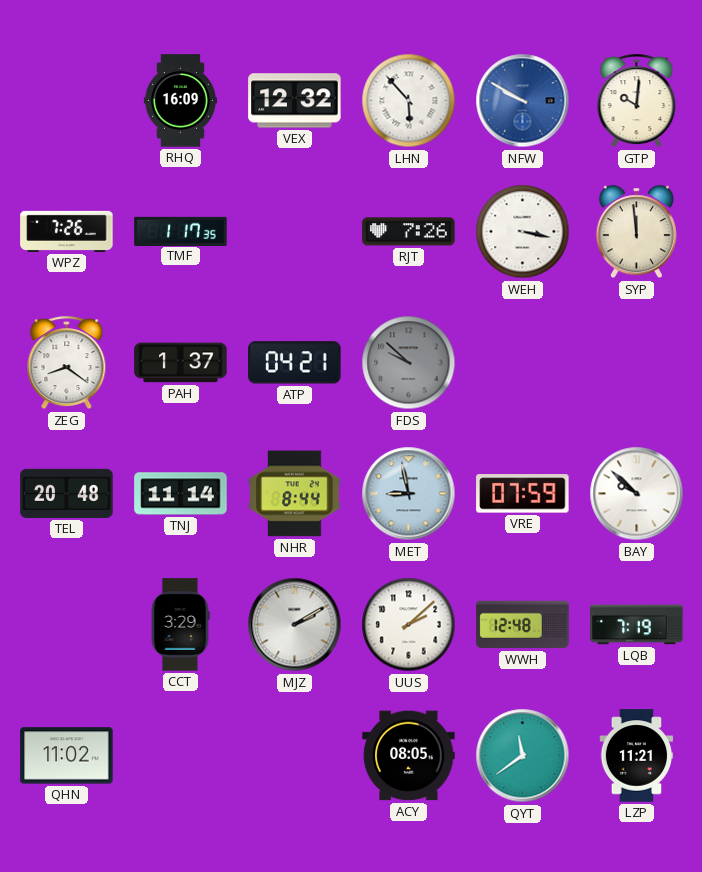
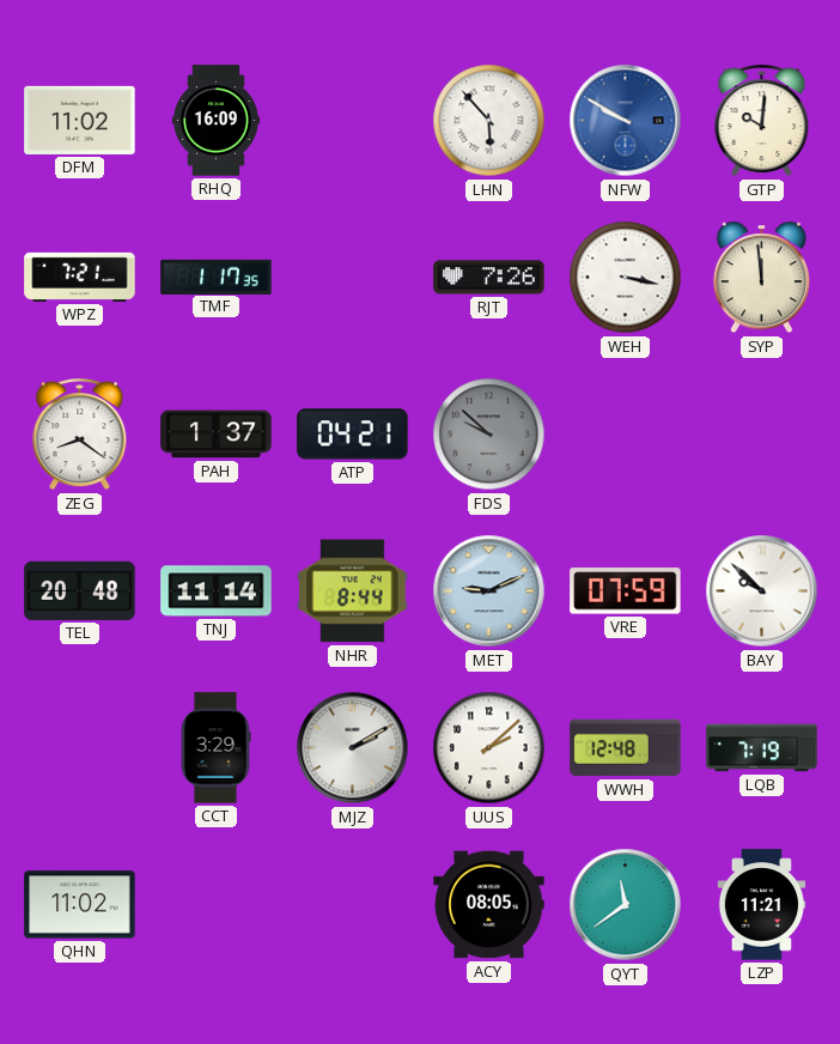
DFM: none -> 11:02
VEX: 12:32 -> none
WPZ: 7:26 -> 7:21
MET: 8:58 -> 9:11
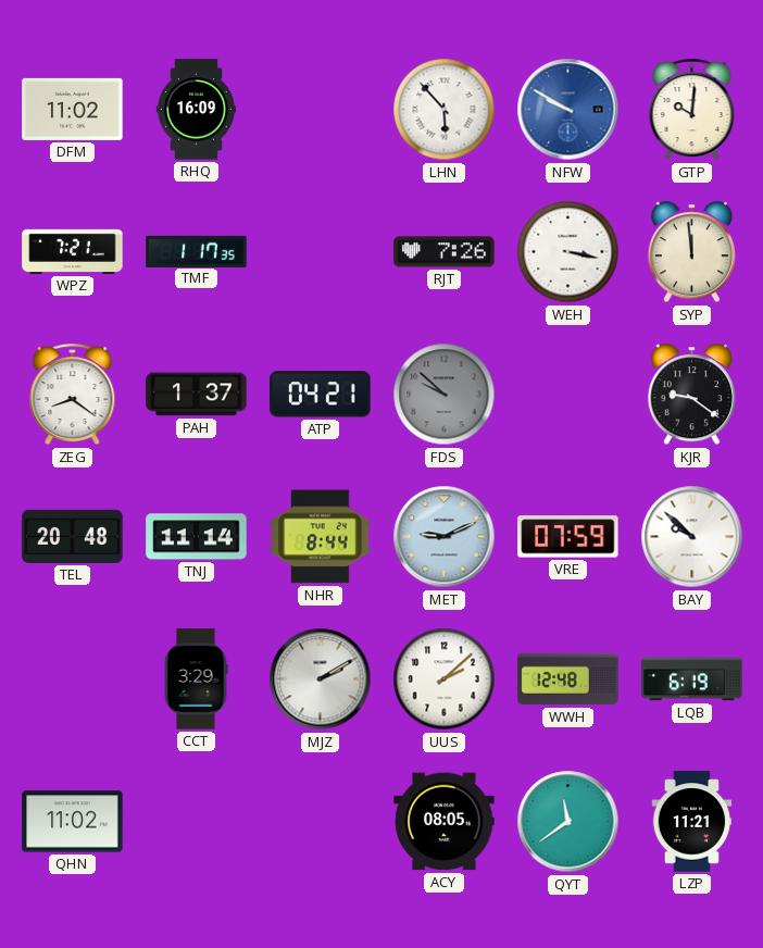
KJR: none -> 9:21
LQB: 7:19 -> 6:19
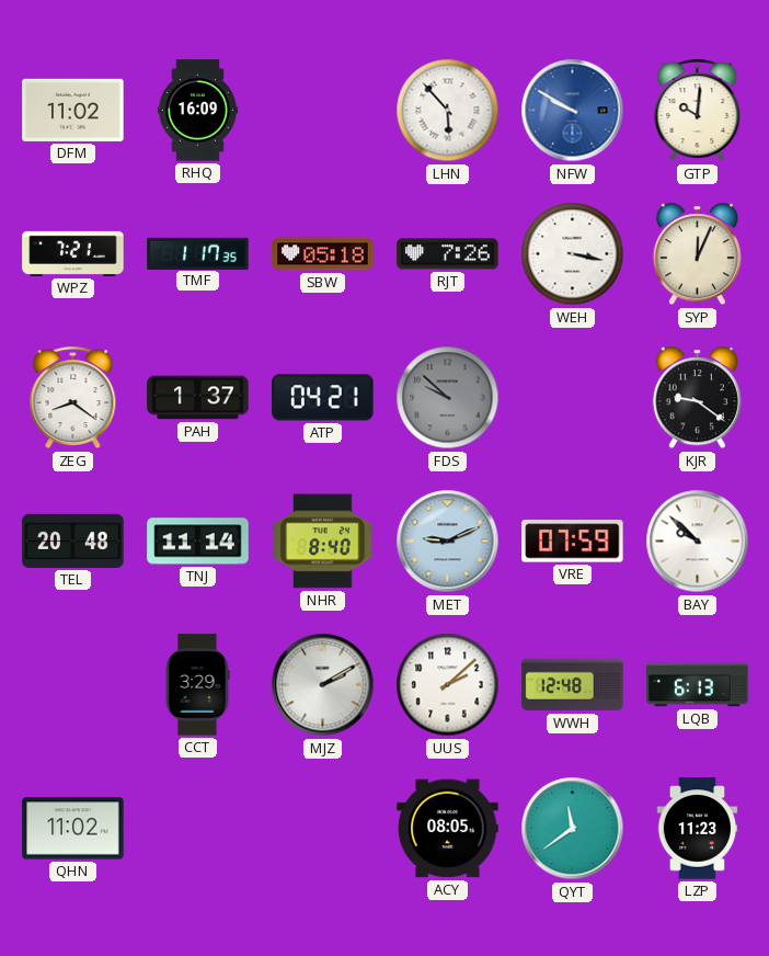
SBW: none -> 05:18
SYP: 11:59 -> 12:04
NHR: 8:44 -> 8:40
LQB: 6:19 -> 6:13
LZP: 11:21 -> 11:23
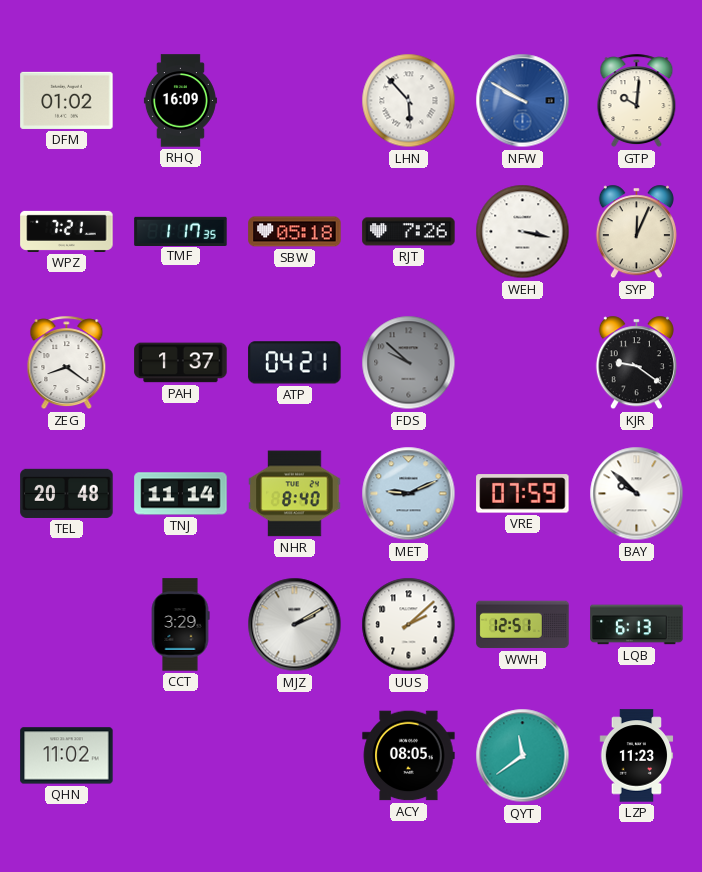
DFM: 11:02 -> 01:02
WWH: 12:48 -> 12:51
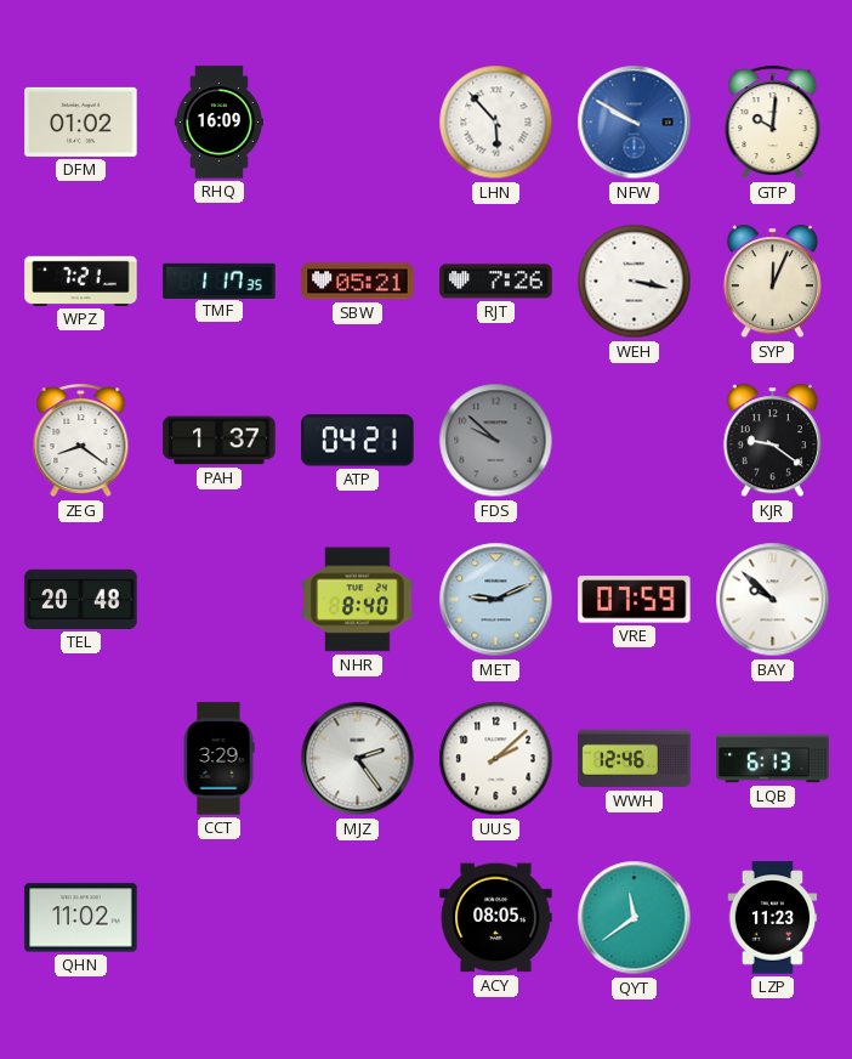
SBW: 05:18 -> 05:21
TNJ: 11:14 -> none
MJZ: 2:10 -> 2:24
WWH: 12:51 -> 12:46
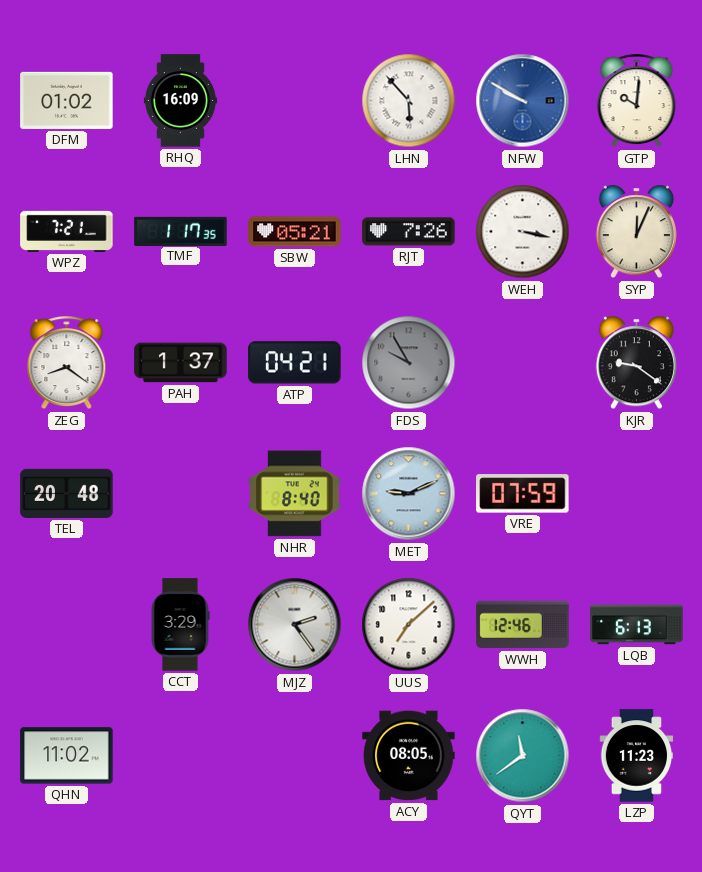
FDS: 9:52 -> 9:55
BAY: 9:52 -> none
UUS: 2:08 -> 7:08
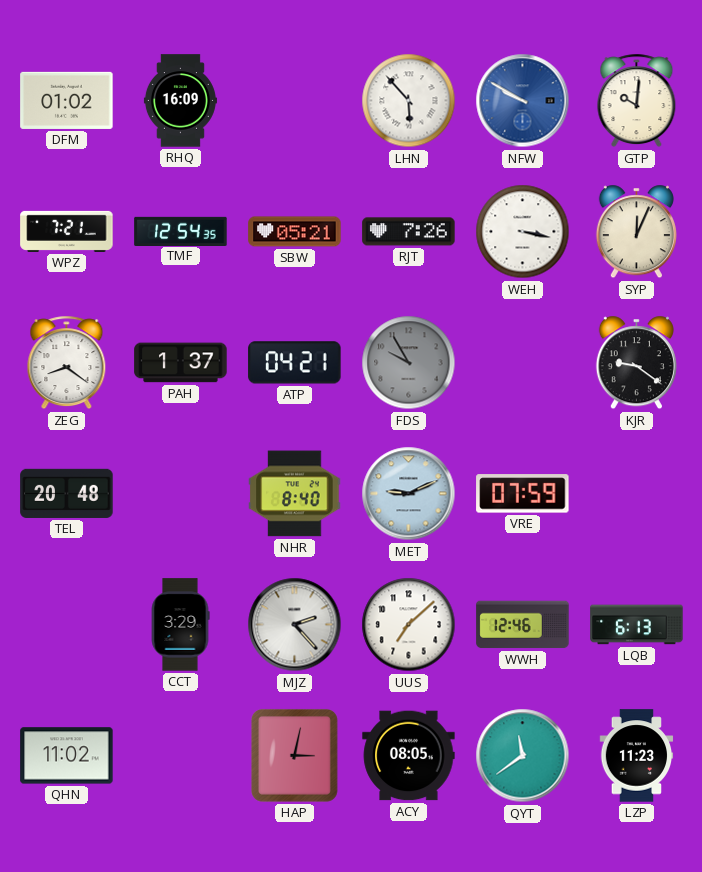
TMF: 1:17 -> 12:54
MJZ: 2:24 -> 2:23
HAP: none -> 3:02
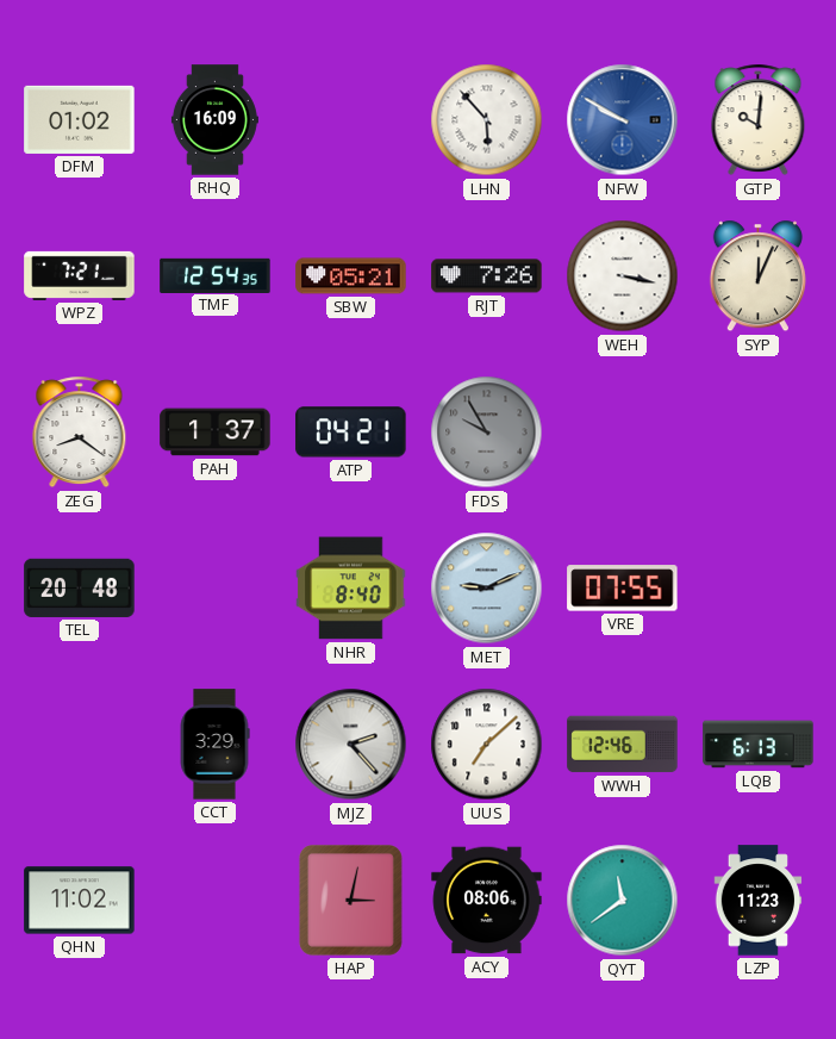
KJR: 9:21 -> none
VRE: 07:59 -> 07:55
ACY: 08:05 -> 08:06
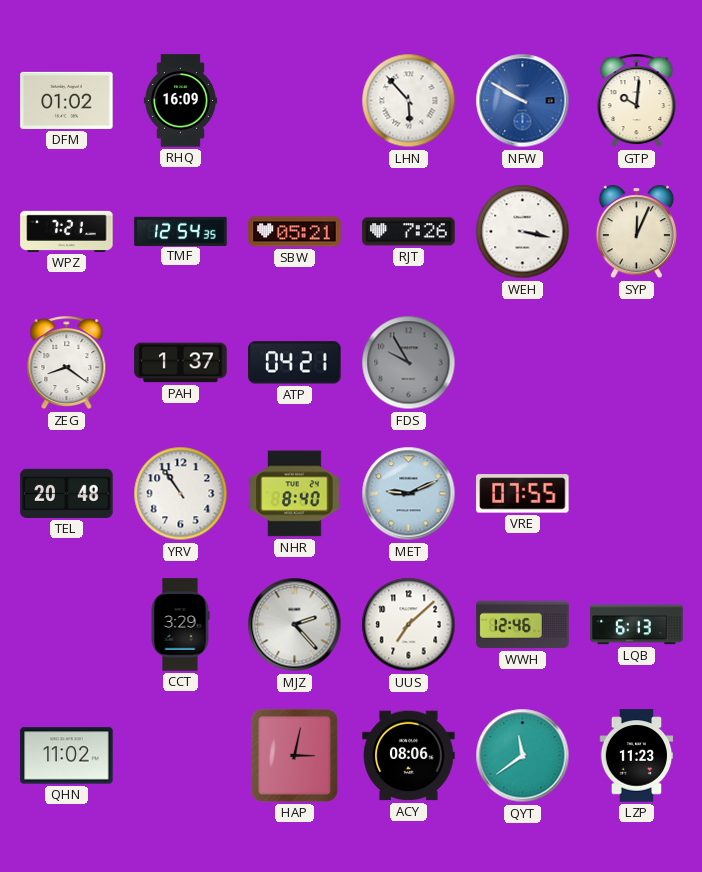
YRV: none -> 10:54
